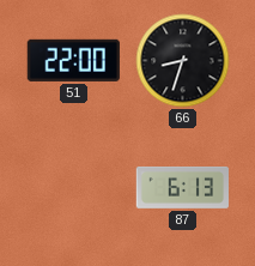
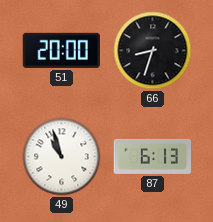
51: 22:00 -> 20:00
49: none -> 10:57
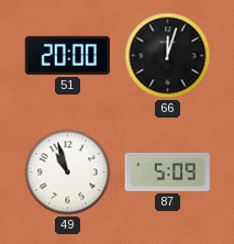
66: 8:33 -> 12:03
87: 6:13 -> 5:09
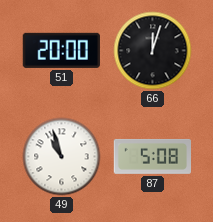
87: 5:09 -> 5:08
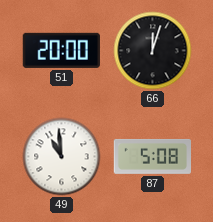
49: 10:57 -> 10:59
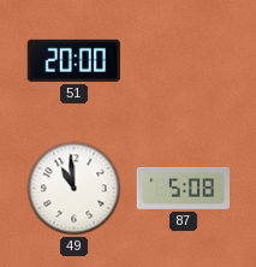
66: 12:03 -> none
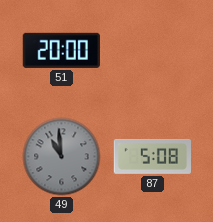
49 dial: white -> grey
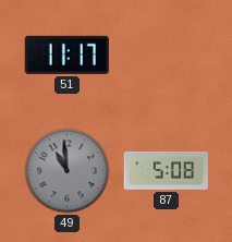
51: 20:00 -> 11:17
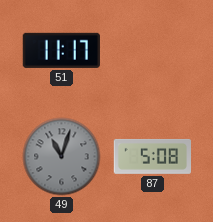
49: 10:59 -> 11:03
